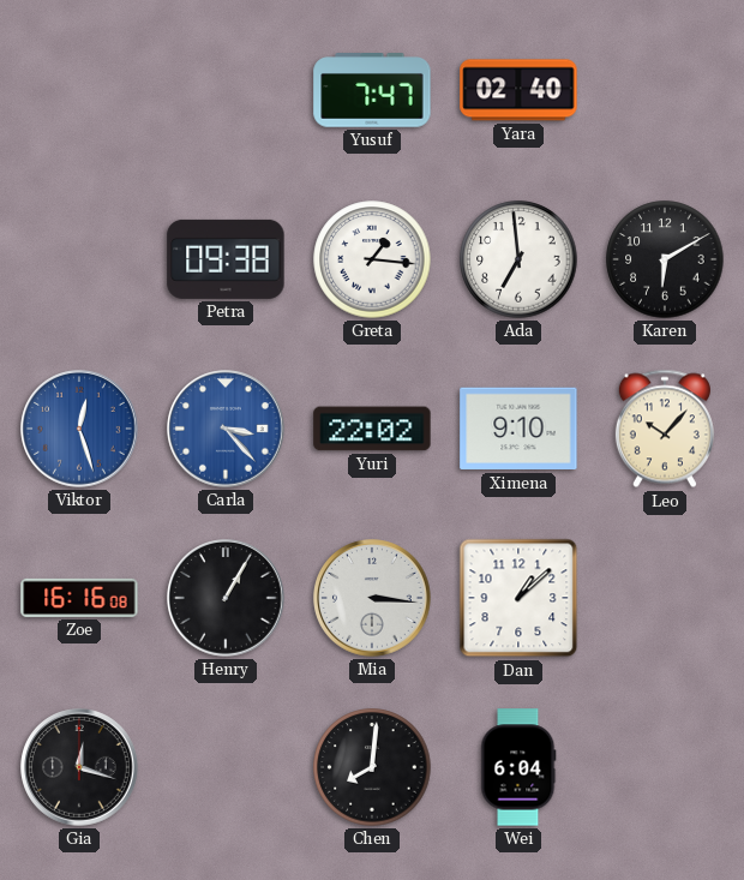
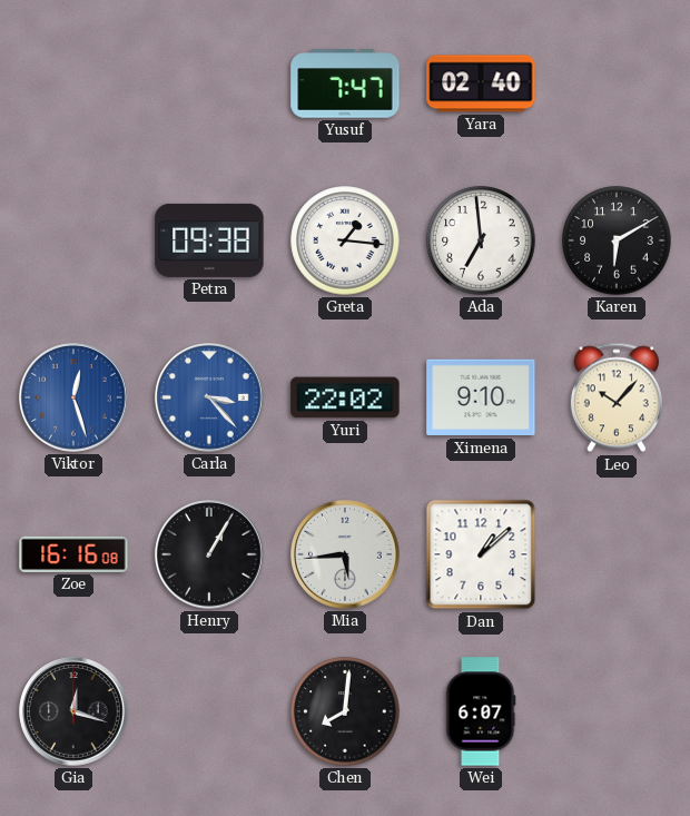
Mia: 3:16 -> 5:44
Wei: 6:04 -> 6:07
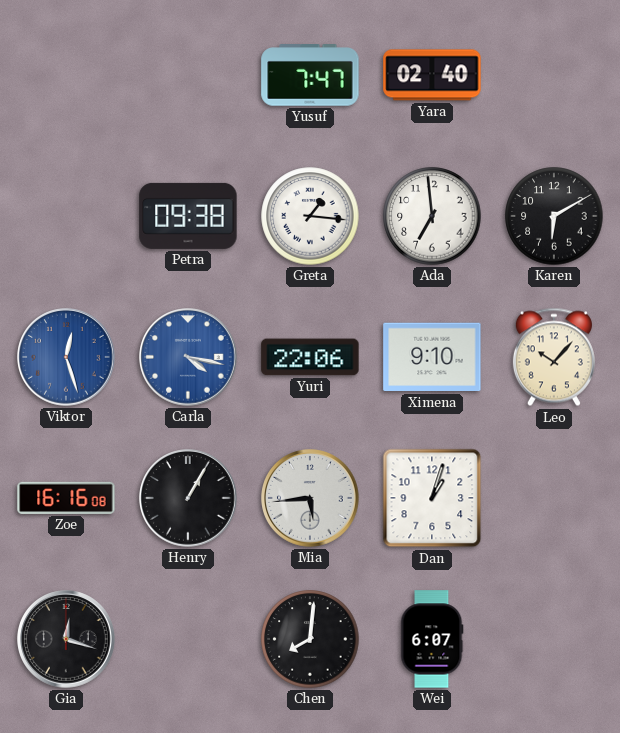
Carla: 3:23 -> 4:17
Yuri: 22:02 -> 22:06
Dan: 1:08 -> 1:03
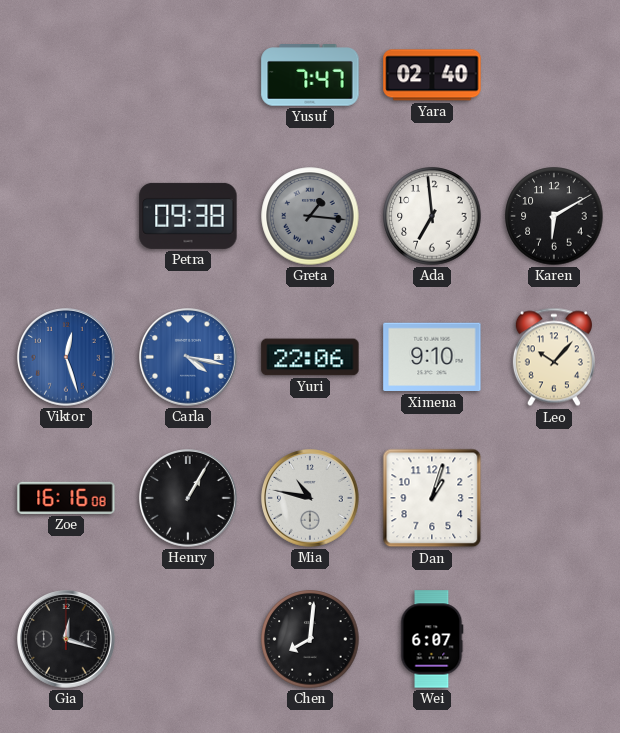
Greta dial: white -> grey
Mia: 5:44 -> 10:47
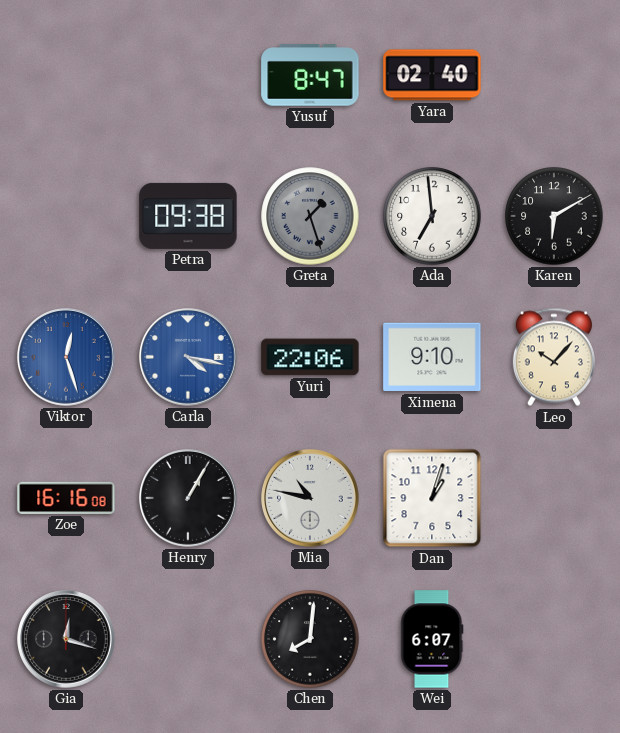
Yusuf: 7:47 -> 8:47
Greta: 1:16 -> 1:27
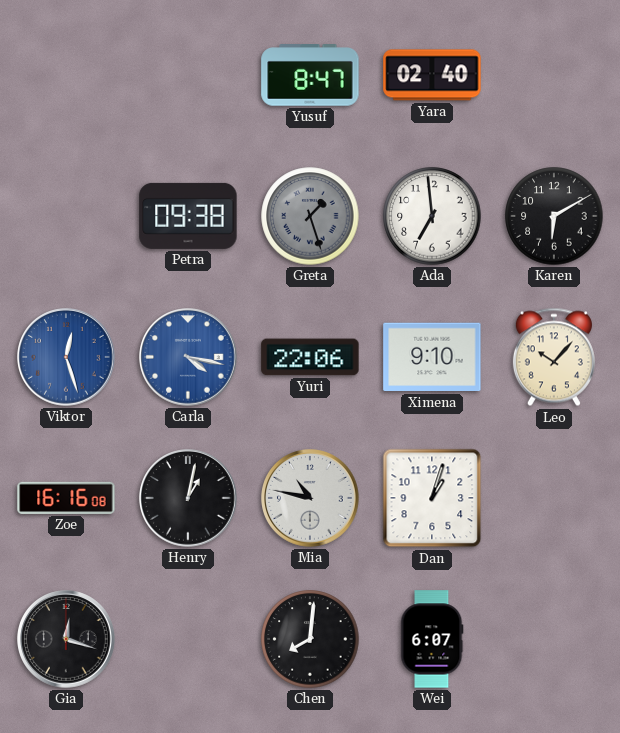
Henry: 1:05 -> 1:02
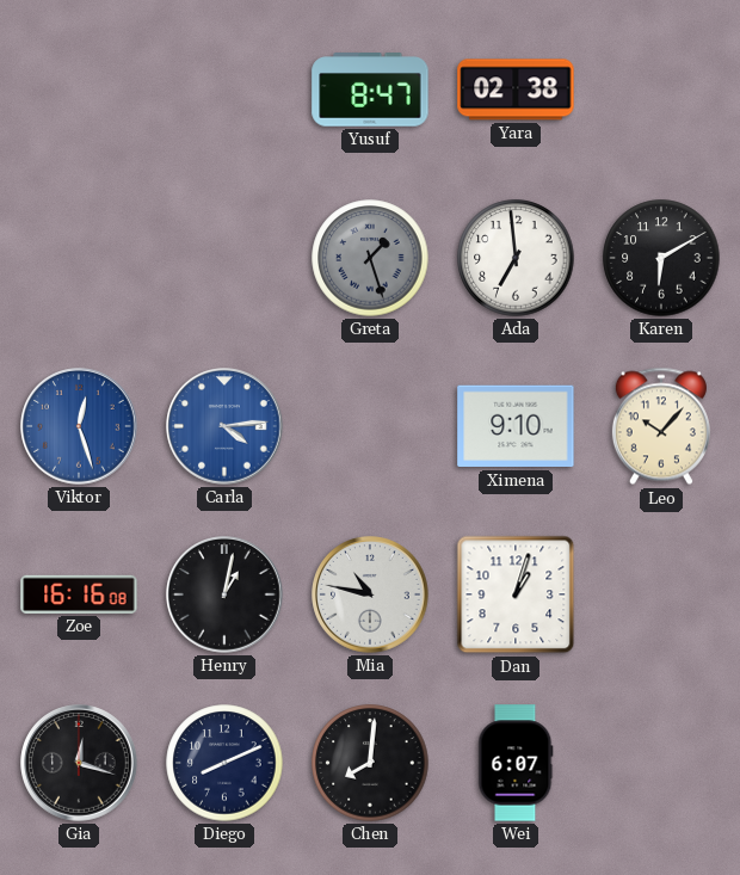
Yara: 02:40 -> 02:38
Petra: 09:38 -> none
Carla: 4:17 -> 4:14
Yuri: 22:06 -> none
Diego: none -> 8:11
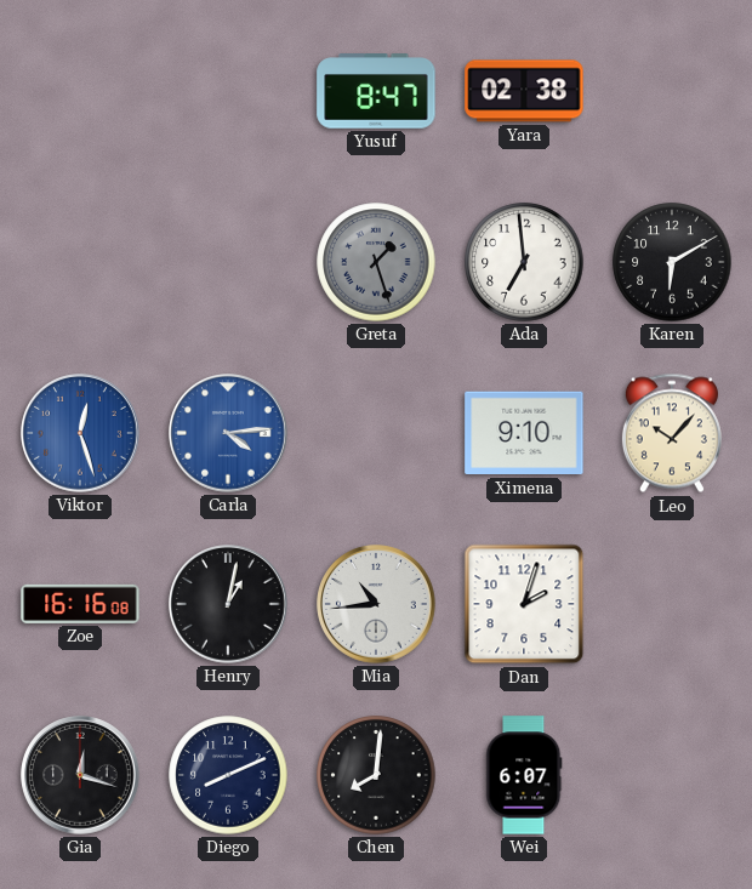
Mia: 10:47 -> 10:44
Dan: 1:03 -> 2:03
